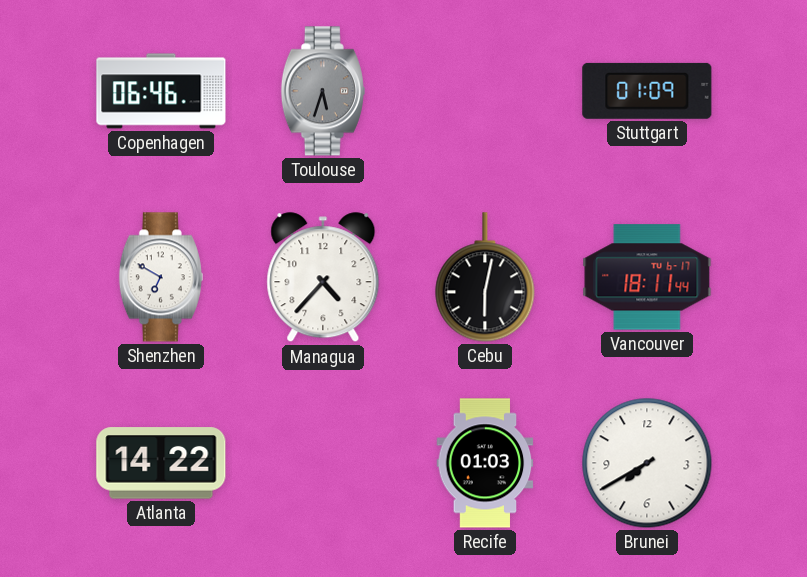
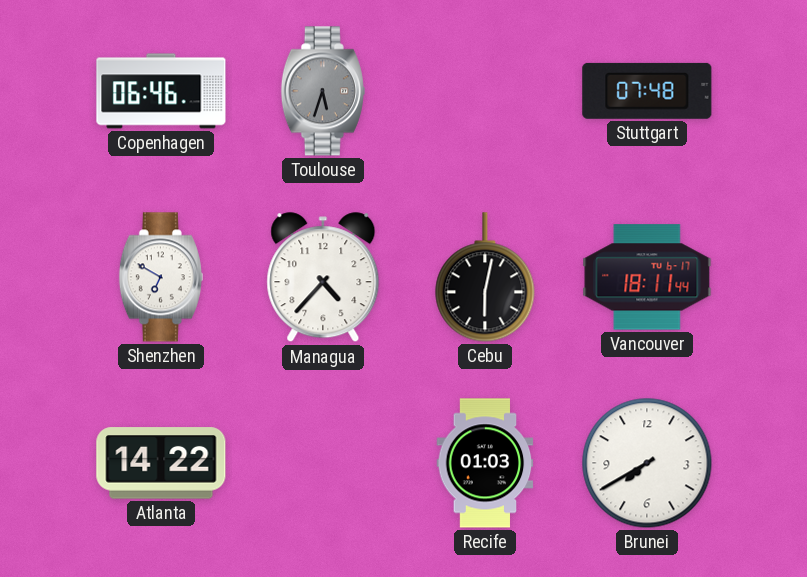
Stuttgart: 01:09 -> 07:48
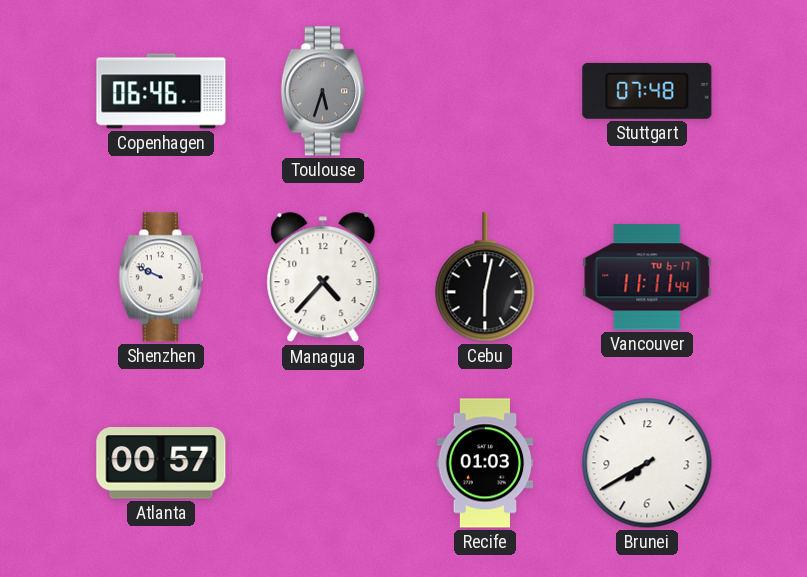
Shenzhen: 6:50 -> 9:49
Vancouver: 18:11 -> 11:11
Atlanta: 14:22 -> 00:57
